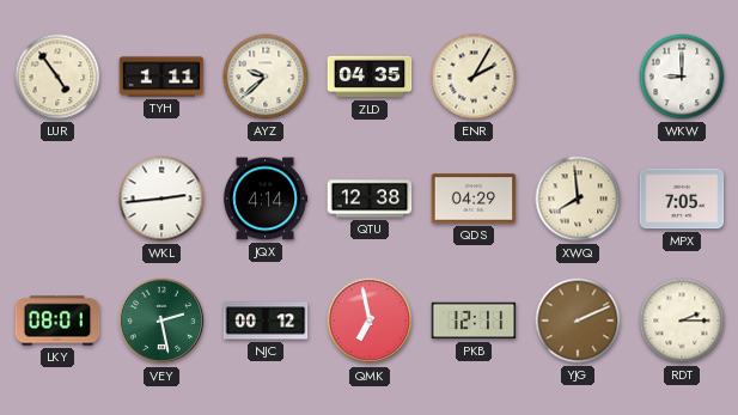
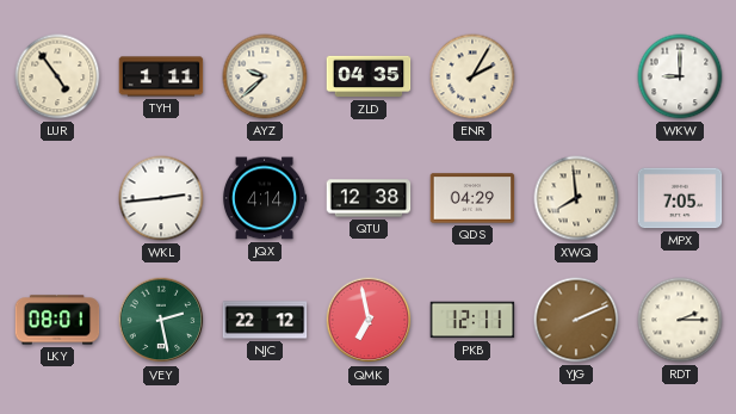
NJC: 00:12 -> 22:12
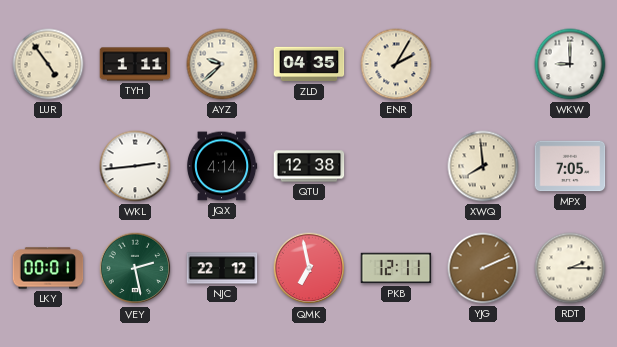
QDS: 04:29 -> none
LKY: 08:01 -> 00:01
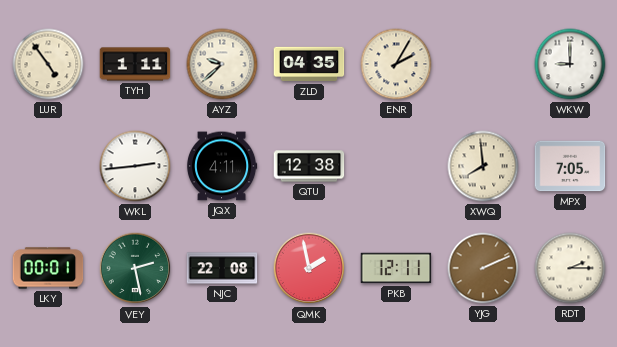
JQX: 4:14 -> 4:11
NJC: 22:12 -> 22:08
QMK: 6:58 -> 1:58
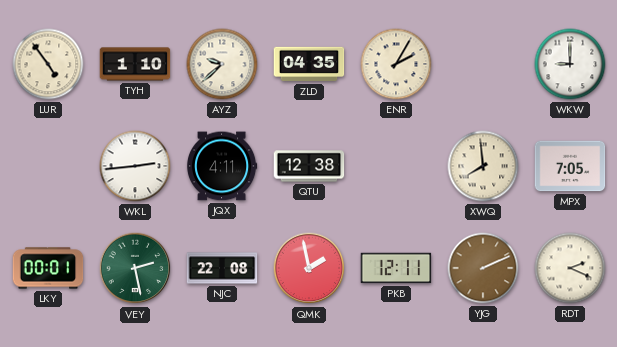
TYH: 1:11 -> 1:10
RDT: 2:15 -> 2:19
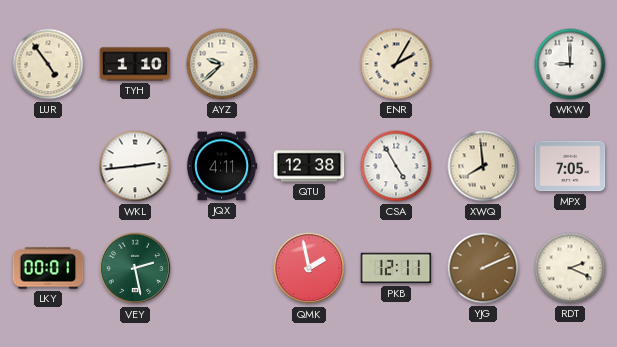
ZLD: 04:35 -> none
CSA: none -> 4:55
NJC: 22:08 -> none
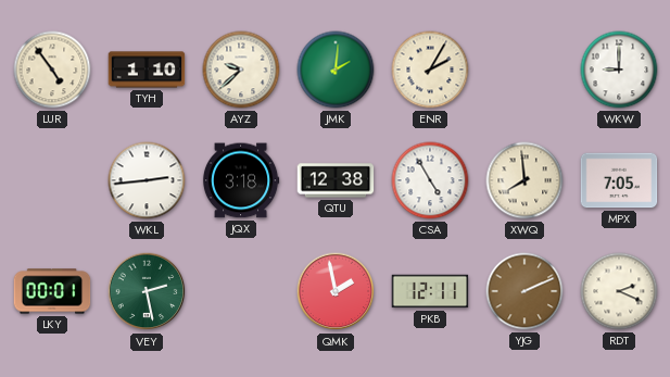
JMK: none -> 2:01
JQX: 4:11 -> 3:18
